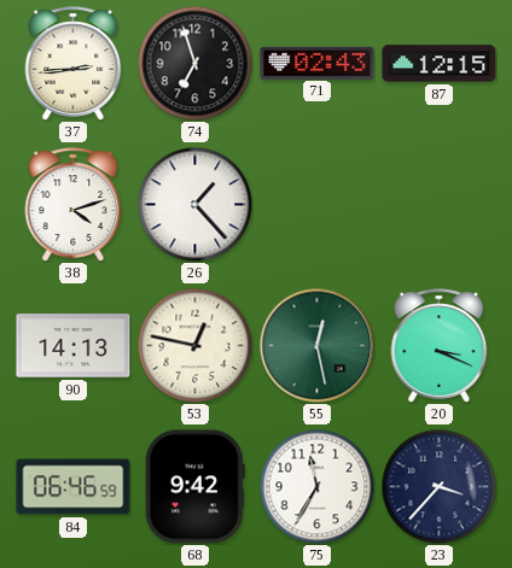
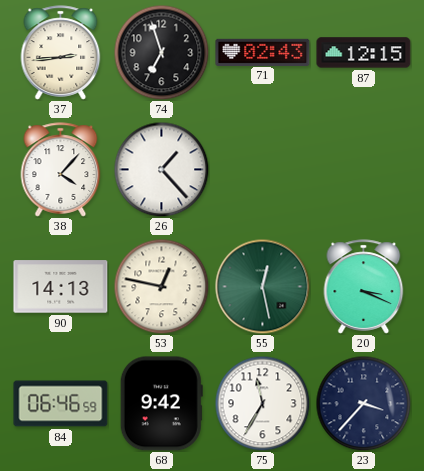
38: 4:12 -> 4:07
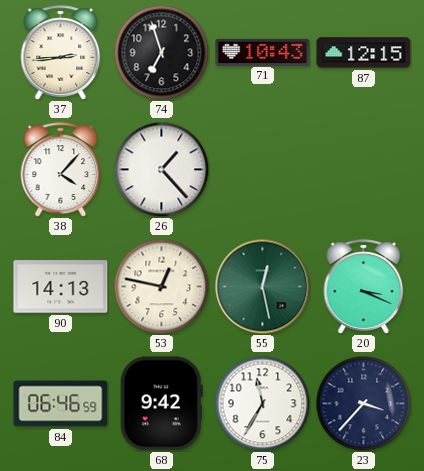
71: 02:43 -> 10:43
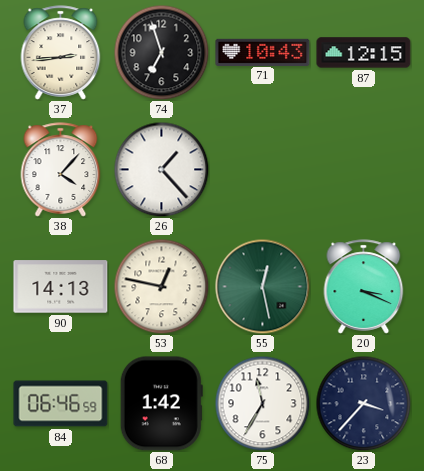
68: 9:42 -> 1:42
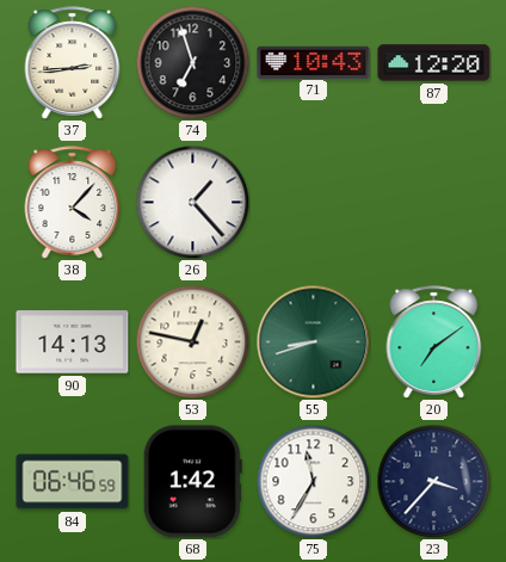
87: 12:15 -> 12:20
55: 12:28 -> 8:42
20: 3:19 -> 7:09
